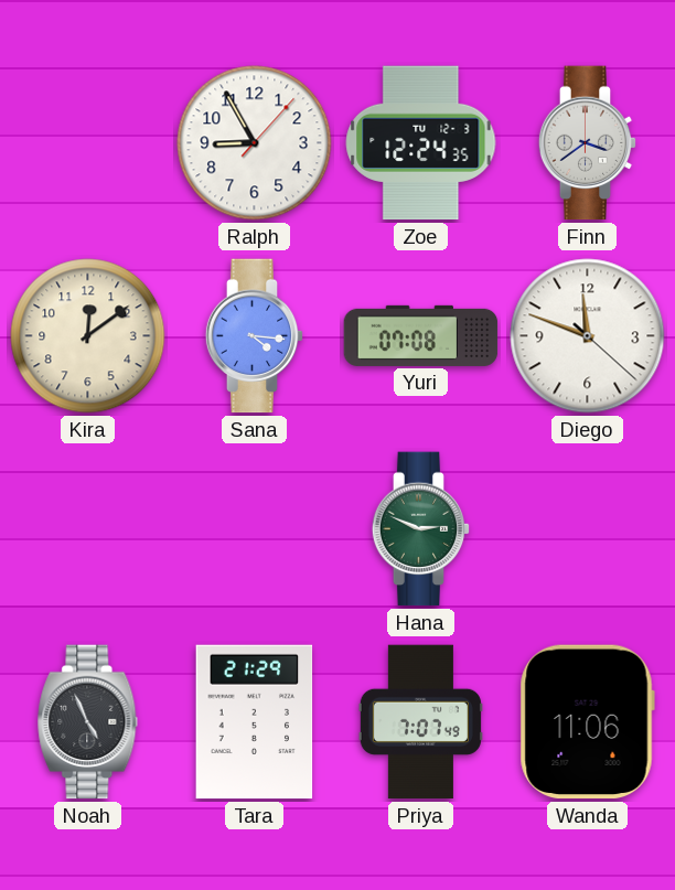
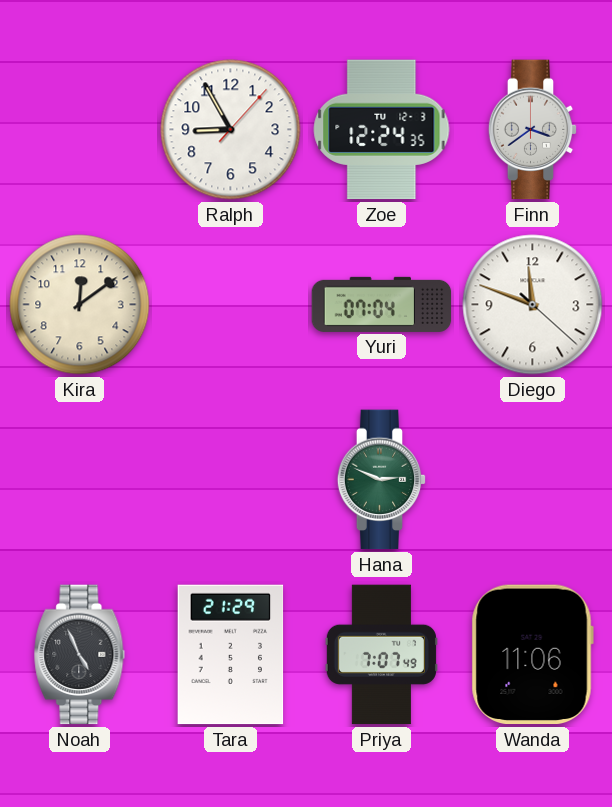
Sana: 4:16 -> none
Yuri: 07:08 -> 07:04
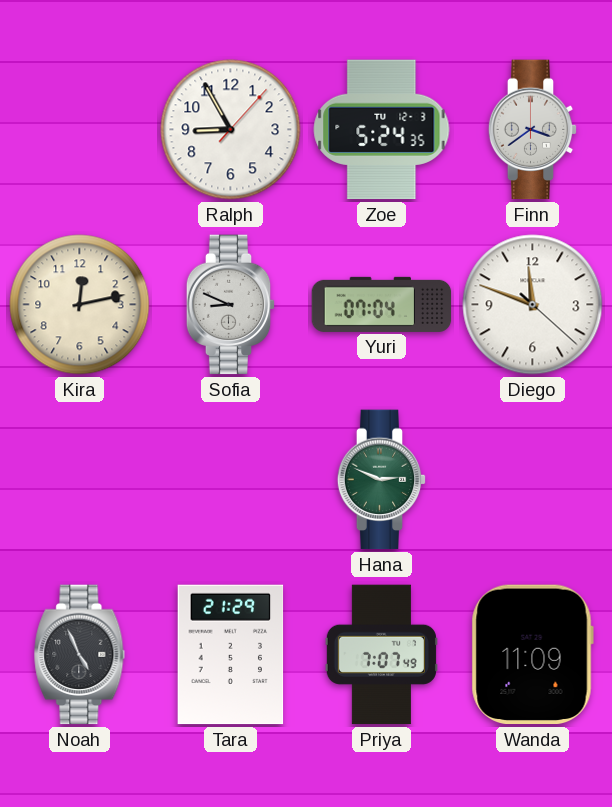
Zoe: 12:24 -> 5:24
Kira: 12:09 -> 12:13
Sofia: none -> 8:49
Wanda: 11:06 -> 11:09
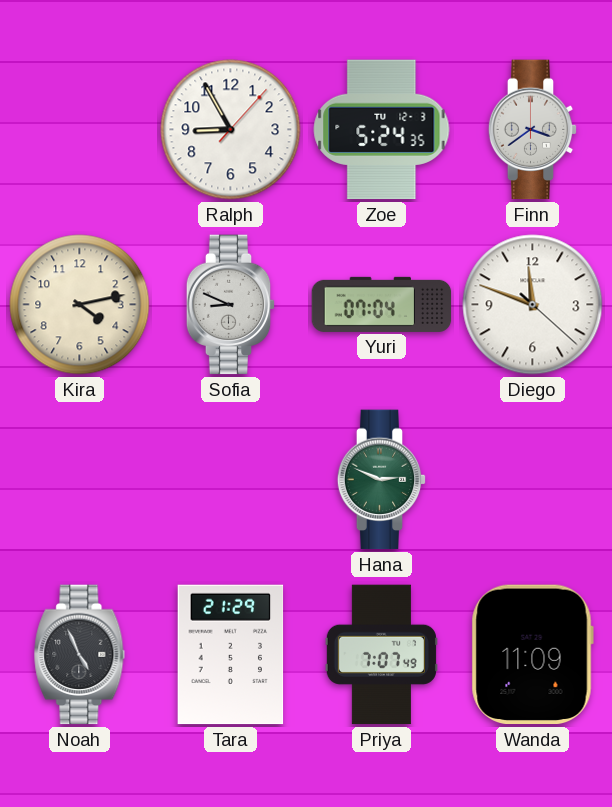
Kira: 12:13 -> 4:13
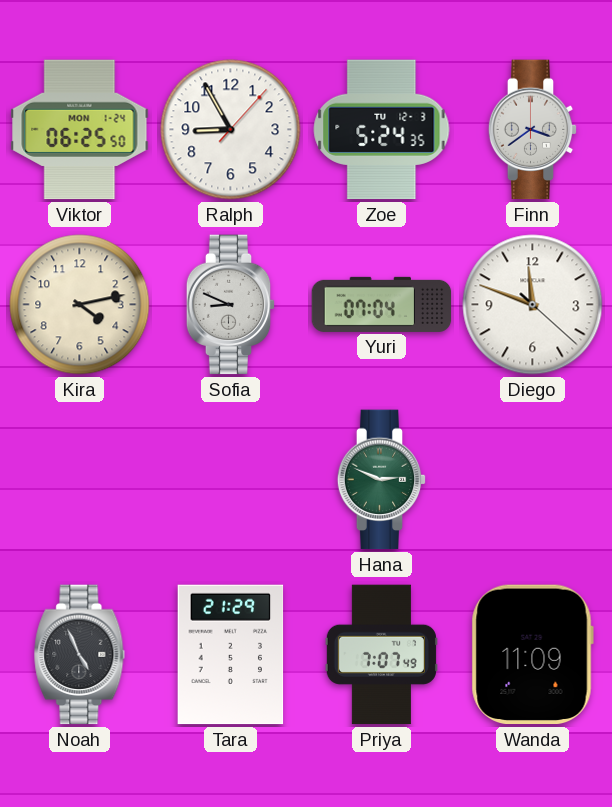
Viktor: none -> 06:25
